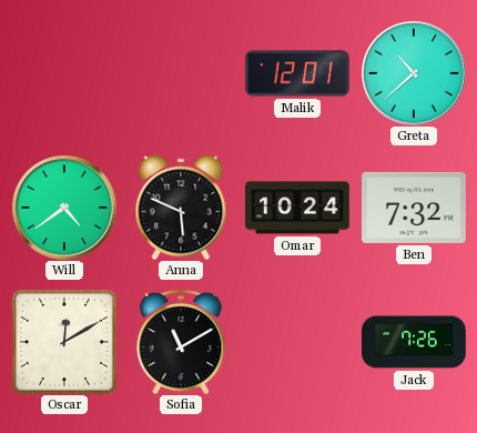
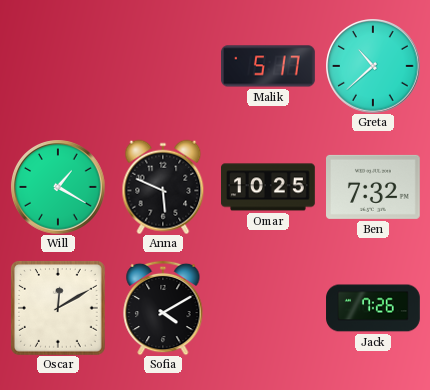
Malik: 12:01 -> 5:17
Will: 4:39 -> 1:20
Omar: 10:24 -> 10:25
Sofia: 11:10 -> 4:10
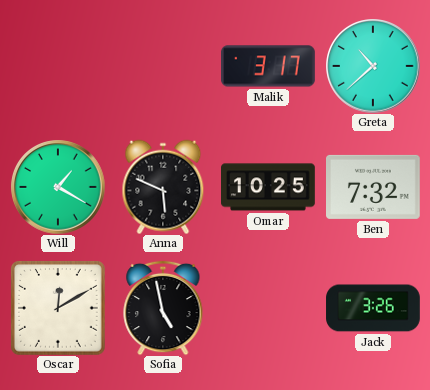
Malik: 5:17 -> 3:17
Sofia: 4:10 -> 4:58
Jack: 7:26 -> 3:26
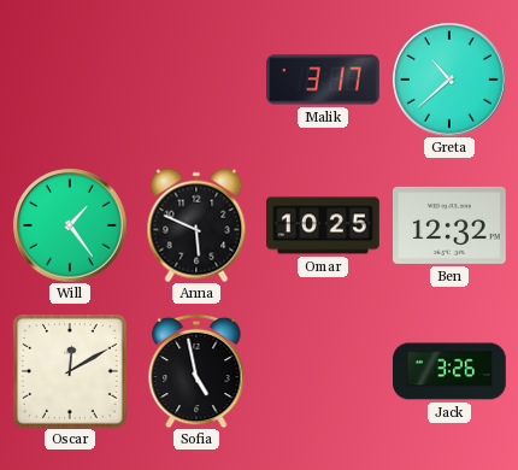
Will: 1:20 -> 1:24
Ben: 7:32 -> 12:32
